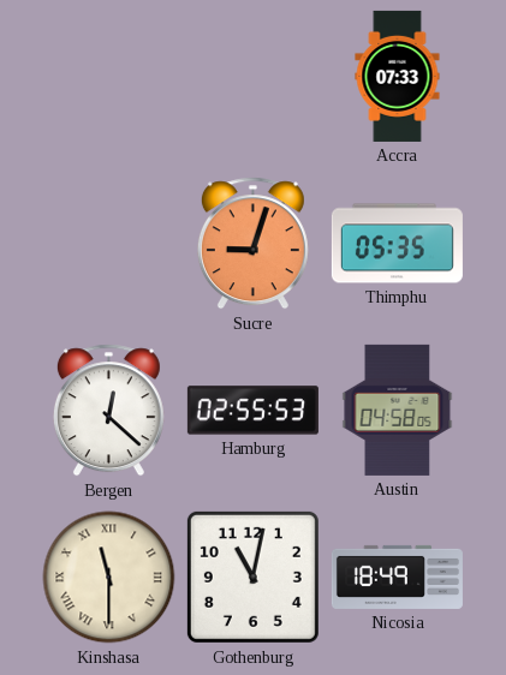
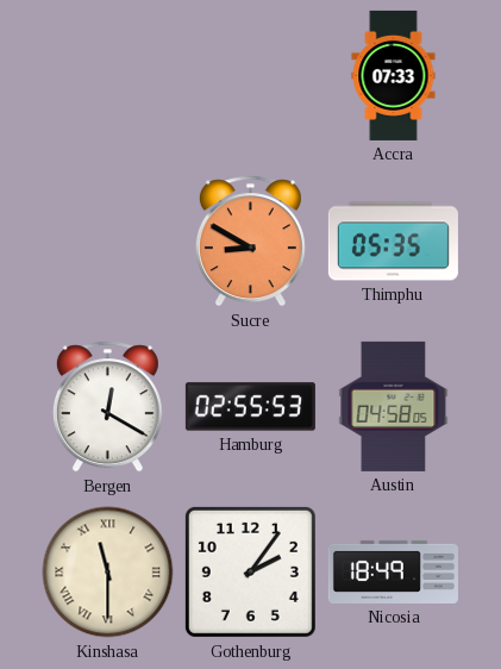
Sucre: 9:03 -> 8:50
Bergen: 12:22 -> 12:20
Gothenburg: 11:02 -> 2:06
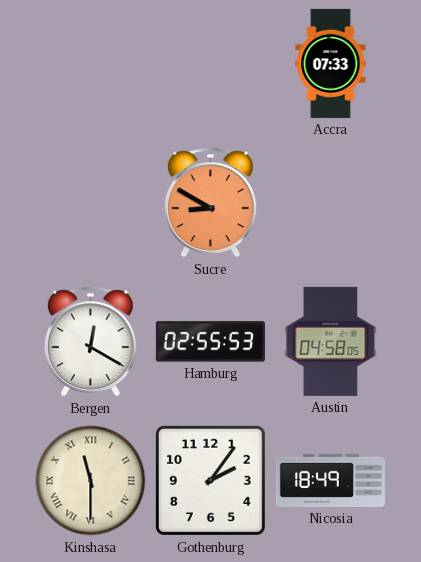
Thimphu: 05:35 -> none
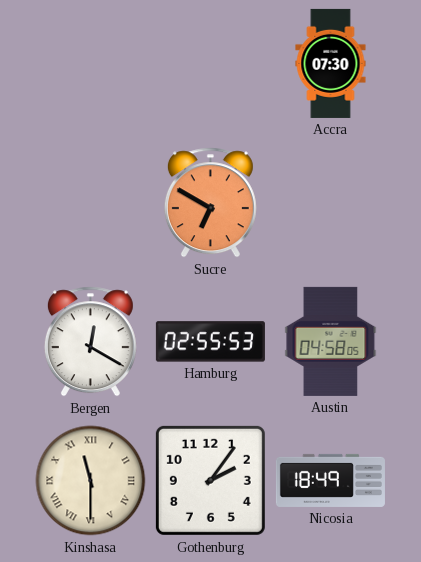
Accra: 07:33 -> 07:30
Sucre: 8:50 -> 6:50
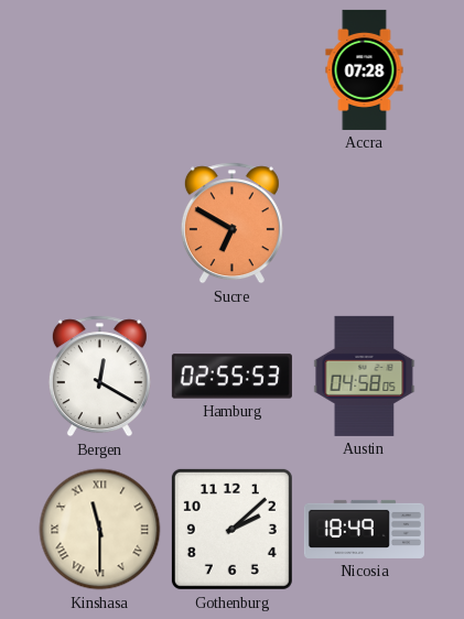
Accra: 07:30 -> 07:28
Gothenburg: 2:06 -> 2:08
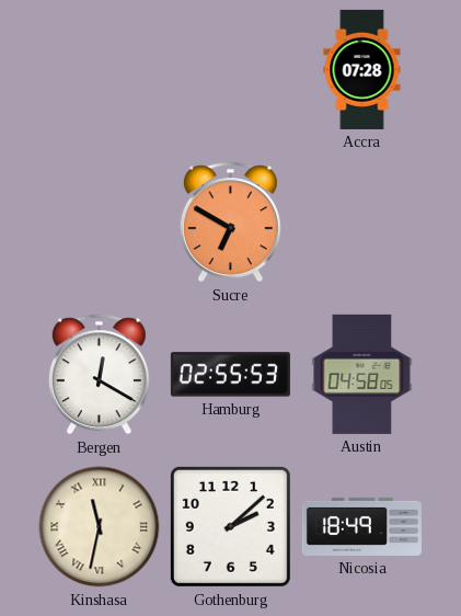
Kinshasa: 11:30 -> 11:32
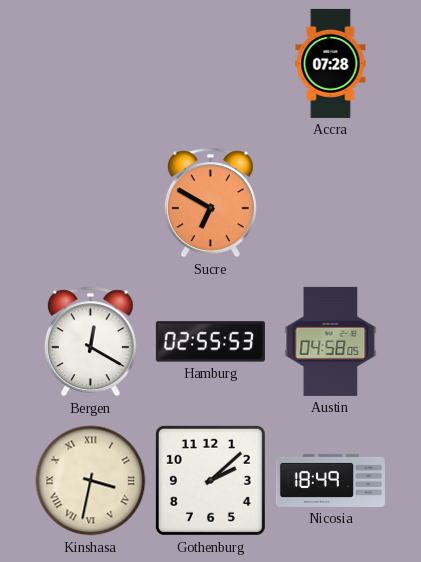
Kinshasa: 11:32 -> 3:32
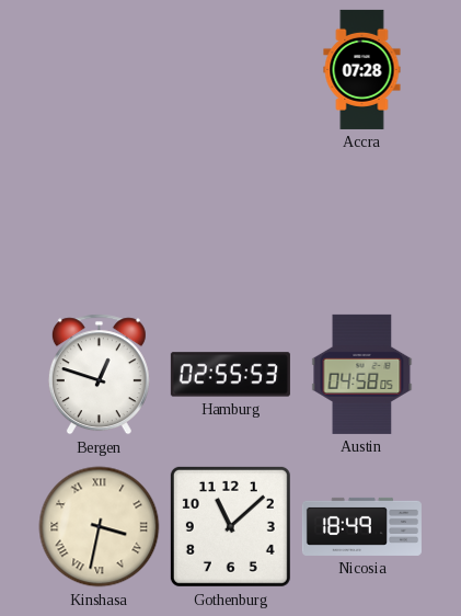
Sucre: 6:50 -> none
Bergen: 12:20 -> 12:48
Gothenburg: 2:08 -> 11:08
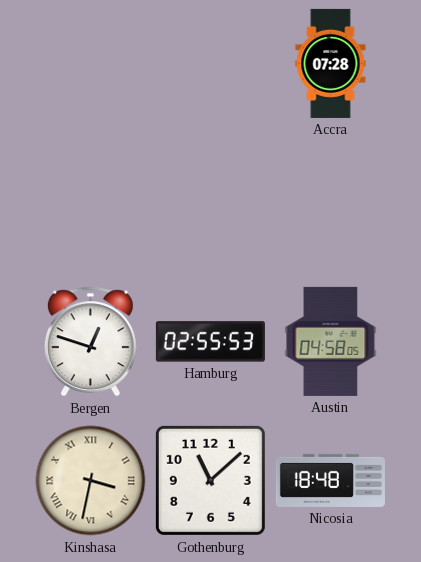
Nicosia: 18:49 -> 18:48
